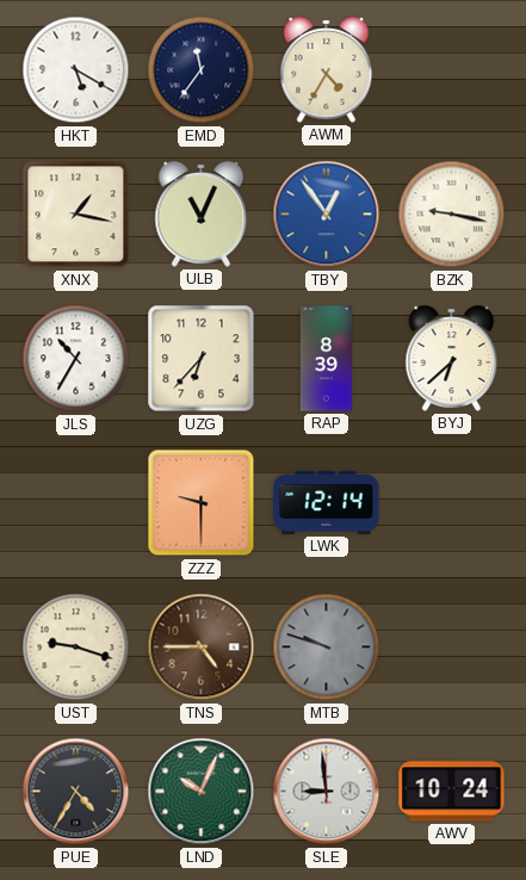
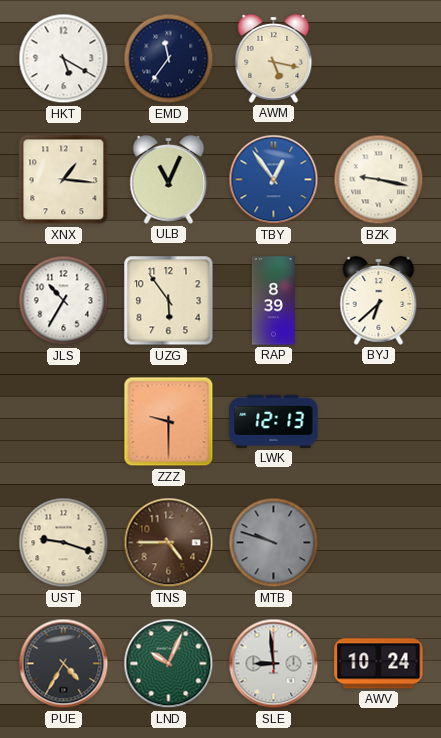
AWM: 4:35 -> 5:17
XNX: 1:17 -> 1:16
UZG: 6:37 -> 5:54
LWK: 12:14 -> 12:13
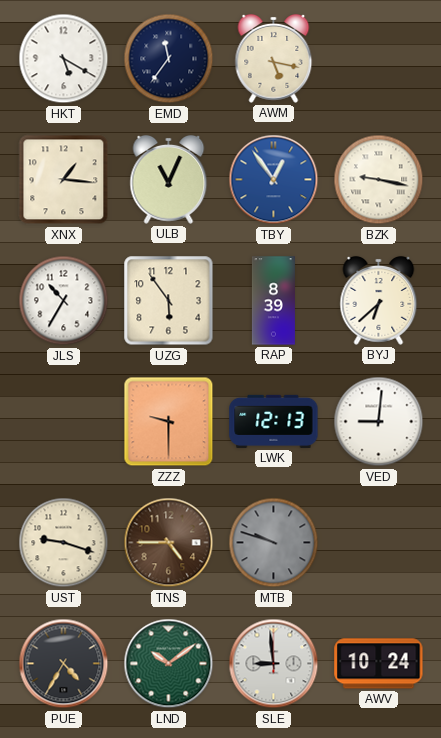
VED: none -> 9:01
LND: 10:04 -> 10:09
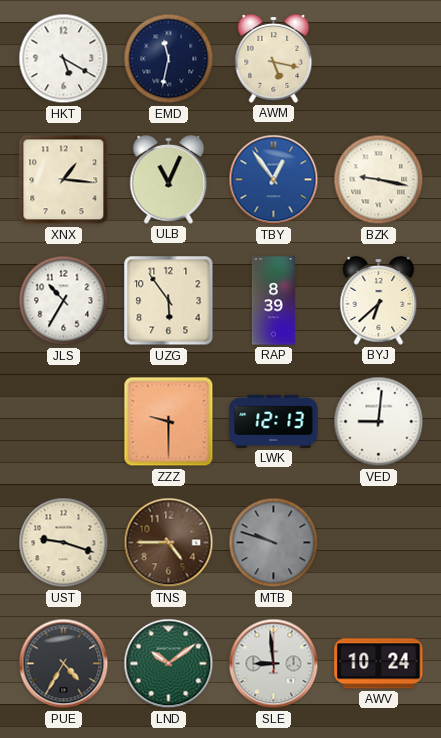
EMD: 11:36 -> 11:32
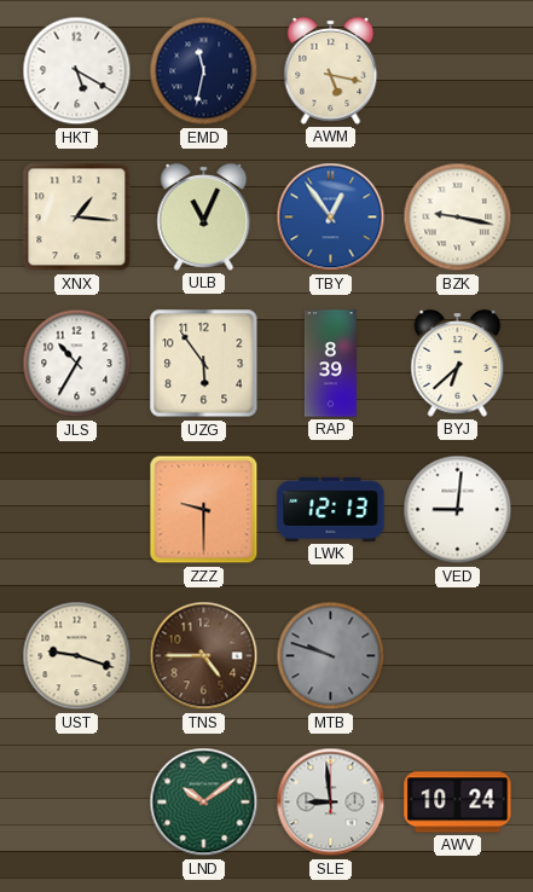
PUE: 4:35 -> none
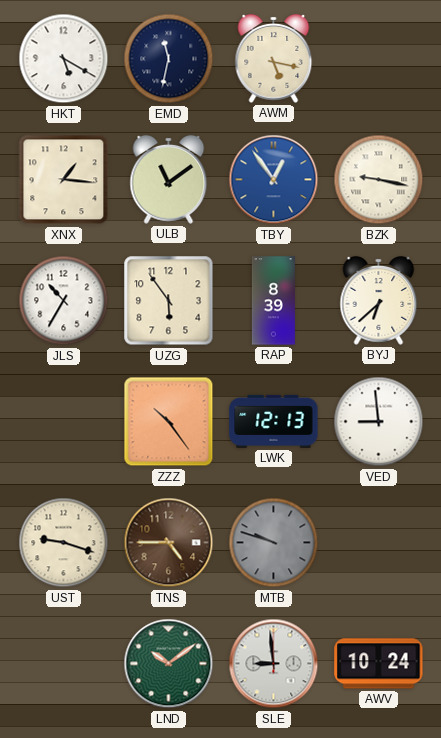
ULB: 11:04 -> 11:09
ZZZ: 9:30 -> 10:24
VED: 9:01 -> 8:59
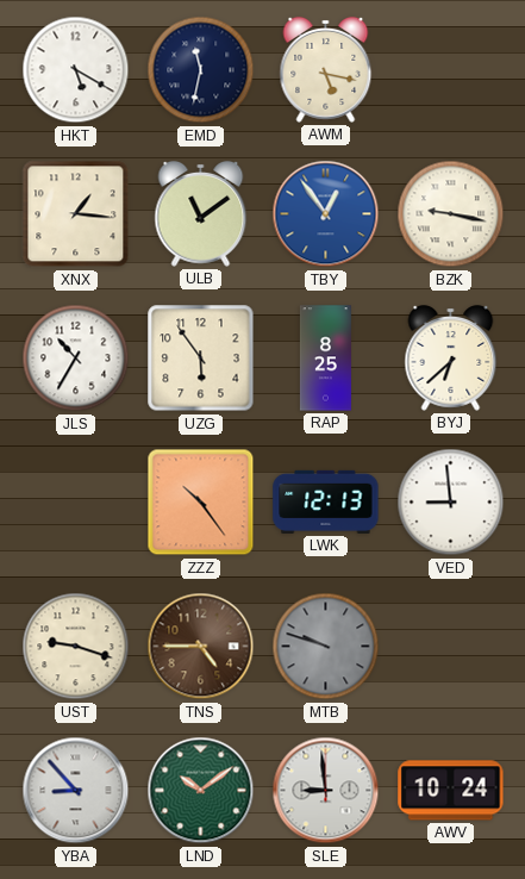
RAP: 8:39 -> 8:25
YBA: none -> 8:53
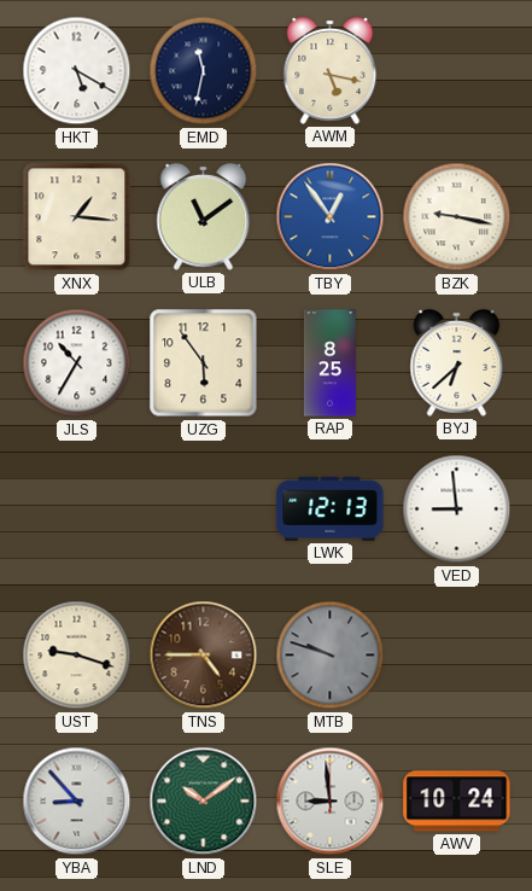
ZZZ: 10:24 -> none
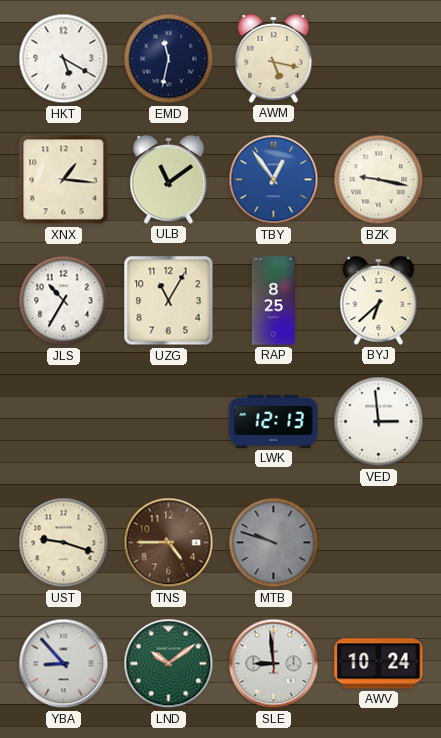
UZG: 5:54 -> 11:05
VED: 8:59 -> 2:59
